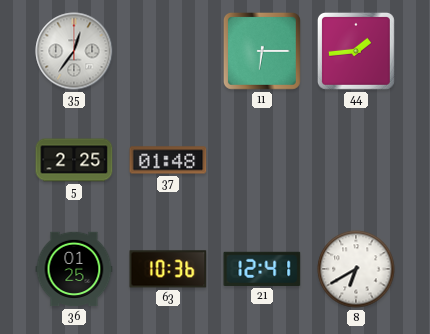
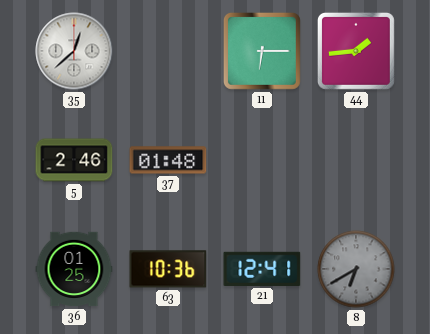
35: 12:36 -> 12:38
5: 2:25 -> 2:46
8 dial: white -> grey
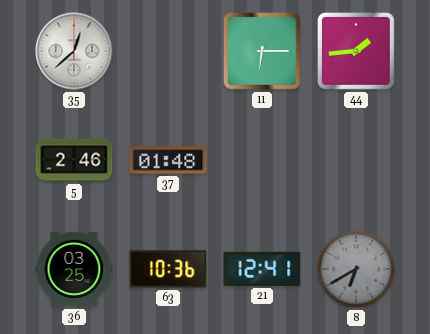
36: 01:25 -> 03:25
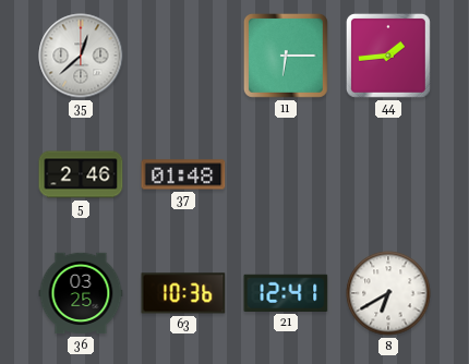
8 dial: grey -> white
